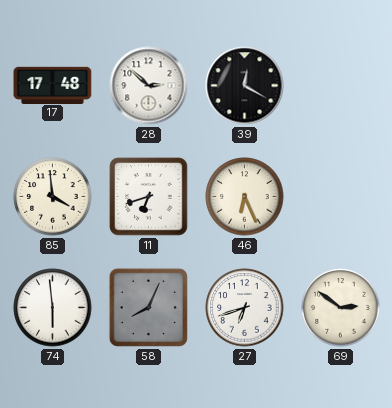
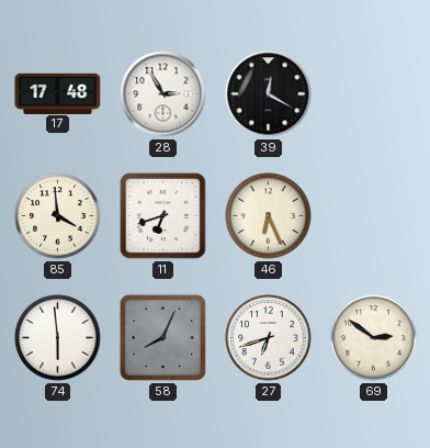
28: 2:52 -> 2:55
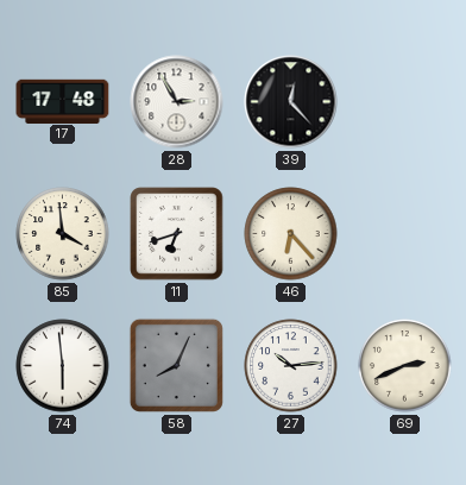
39: 12:20 -> 12:23
46: 6:26 -> 6:23
27: 6:42 -> 10:14
69: 2:51 -> 2:41
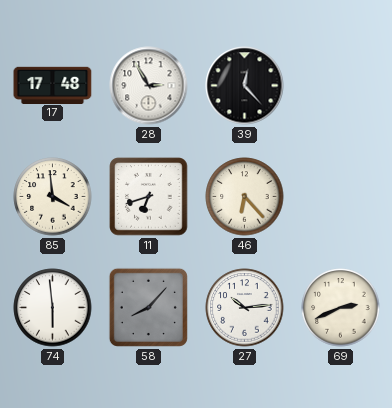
58: 8:04 -> 8:07
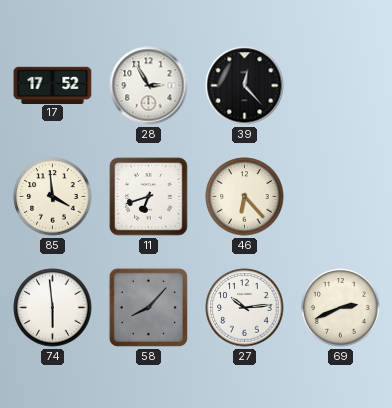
17: 17:48 -> 17:52
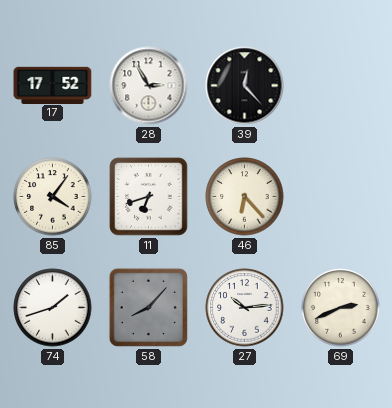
85: 3:59 -> 4:06
74: 5:59 -> 1:42
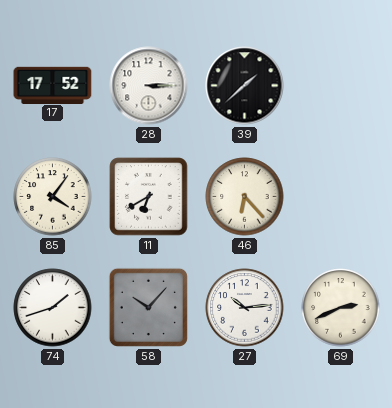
28: 2:55 -> 3:15
39: 12:23 -> 1:38
11: 6:42 -> 6:40
58: 8:07 -> 10:07
